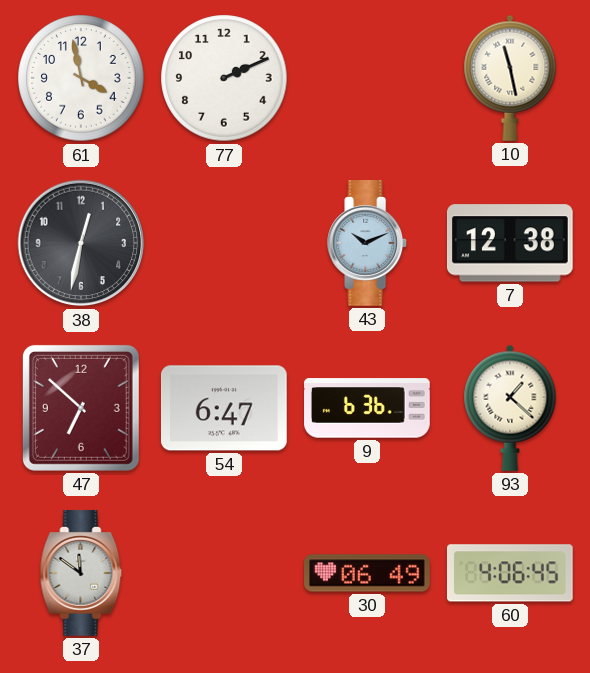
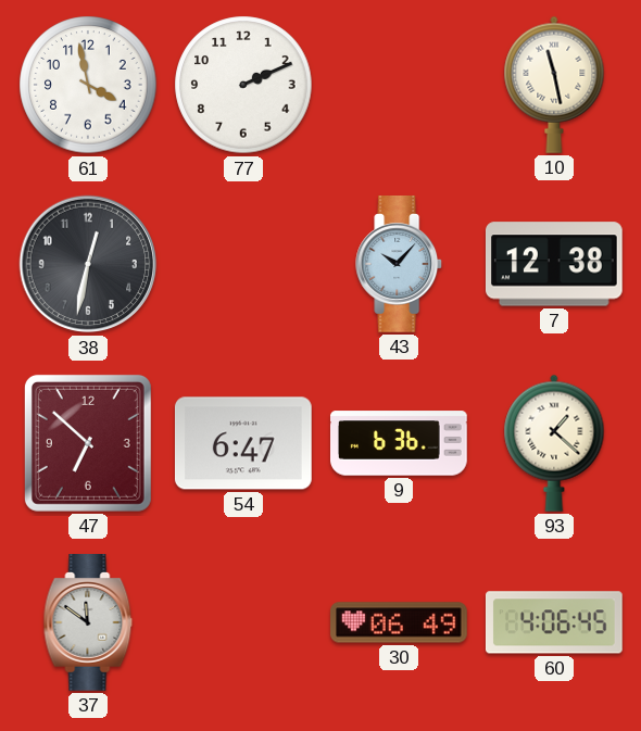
43: 10:11 -> 10:07
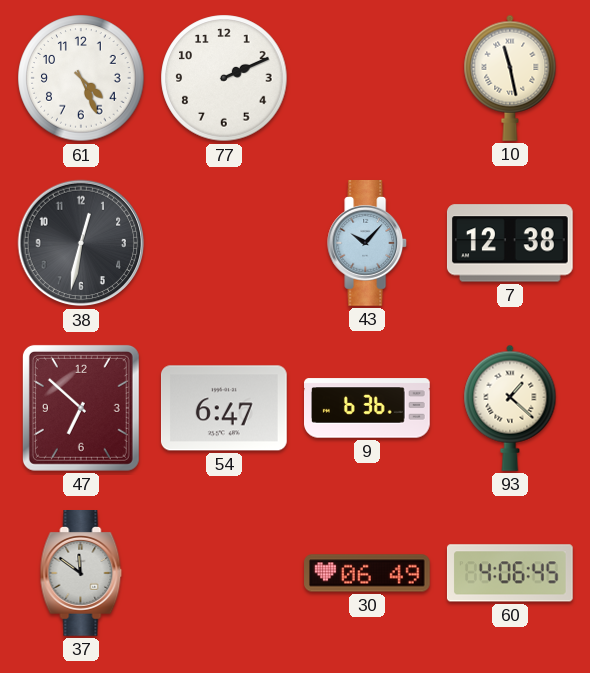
61: 3:58 -> 4:26
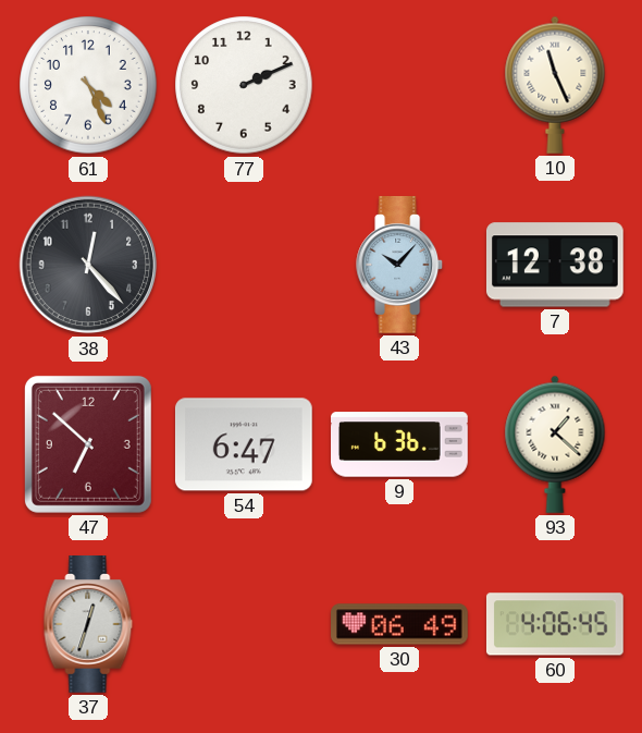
10: 11:28 -> 11:26
38: 12:32 -> 12:23
37: 11:51 -> 12:33
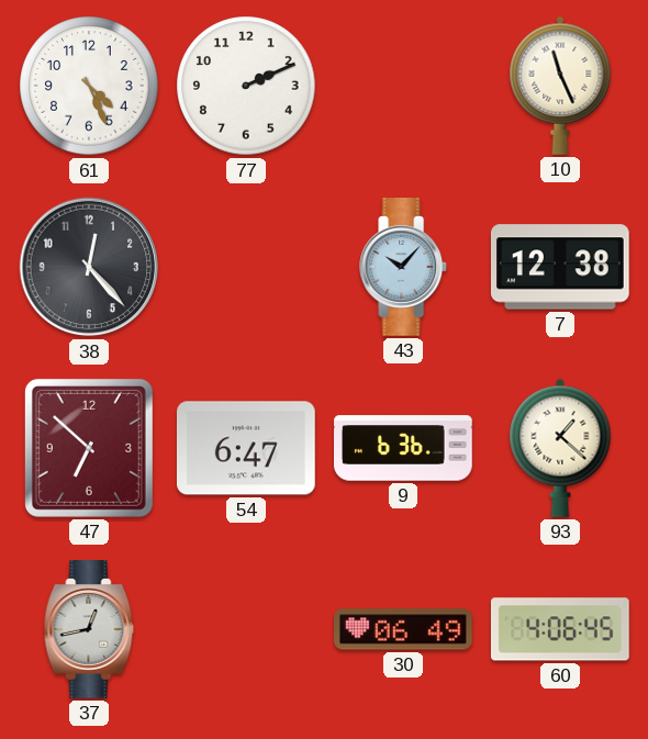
37: 12:33 -> 12:43
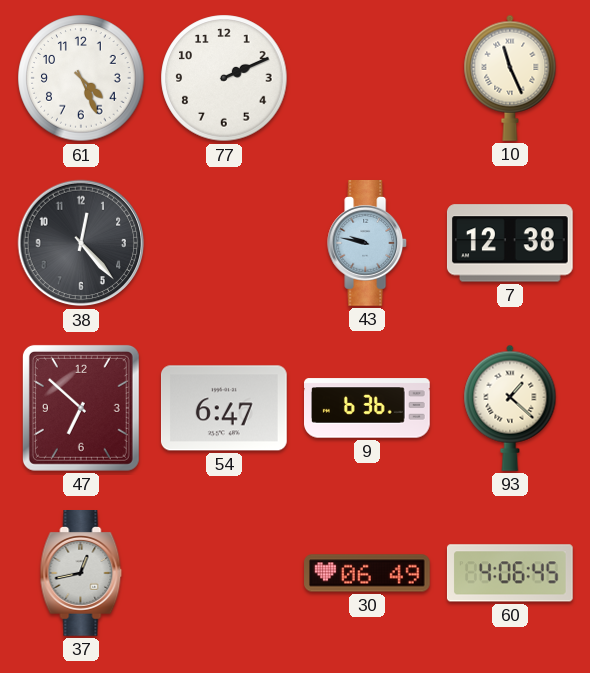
43: 10:07 -> 9:47
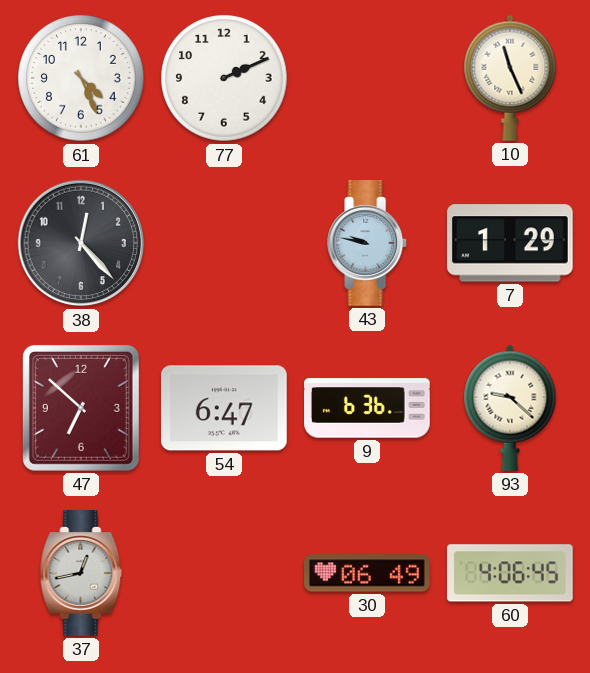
7: 12:38 -> 1:29
93: 1:22 -> 9:22
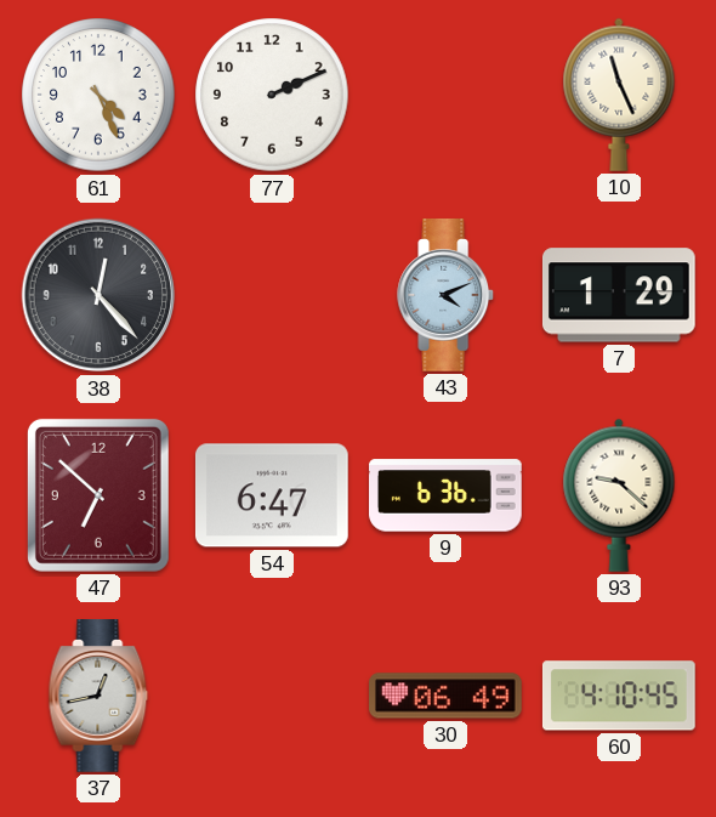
43: 9:47 -> 4:11
60: 4:06 -> 4:10
